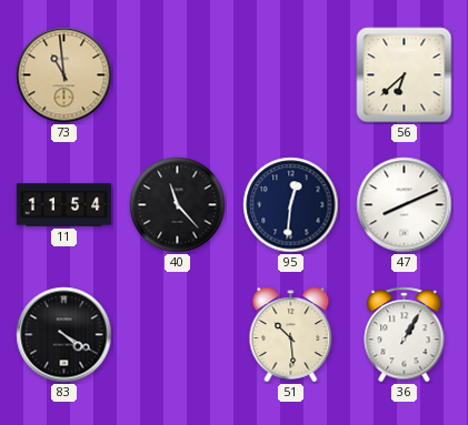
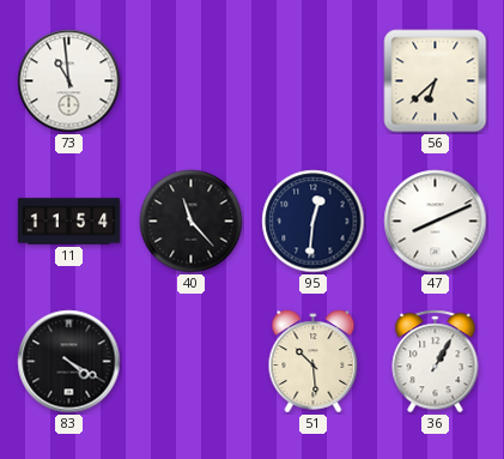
73 dial: champagne -> white
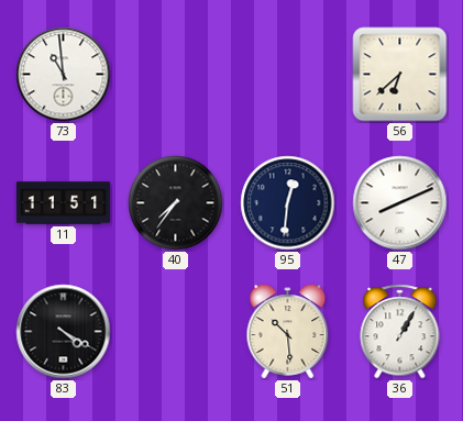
11: 11:54 -> 11:51
40: 11:23 -> 7:36
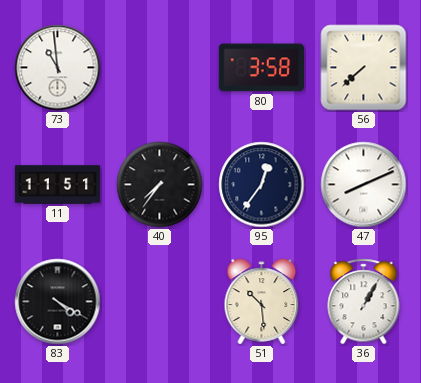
80: none -> 3:58
56: 6:38 -> 7:38
95: 12:31 -> 12:36
